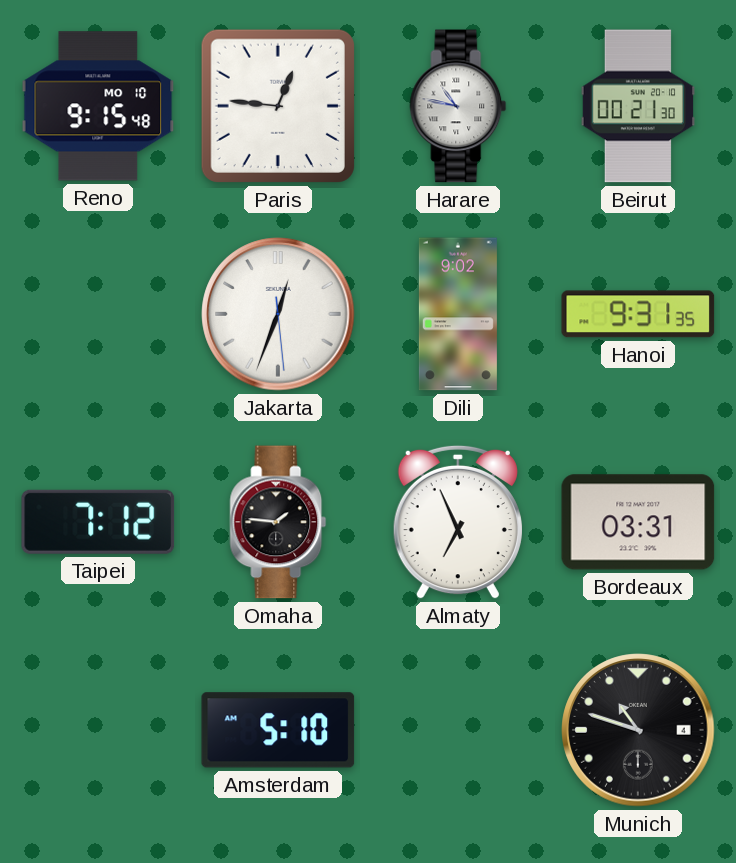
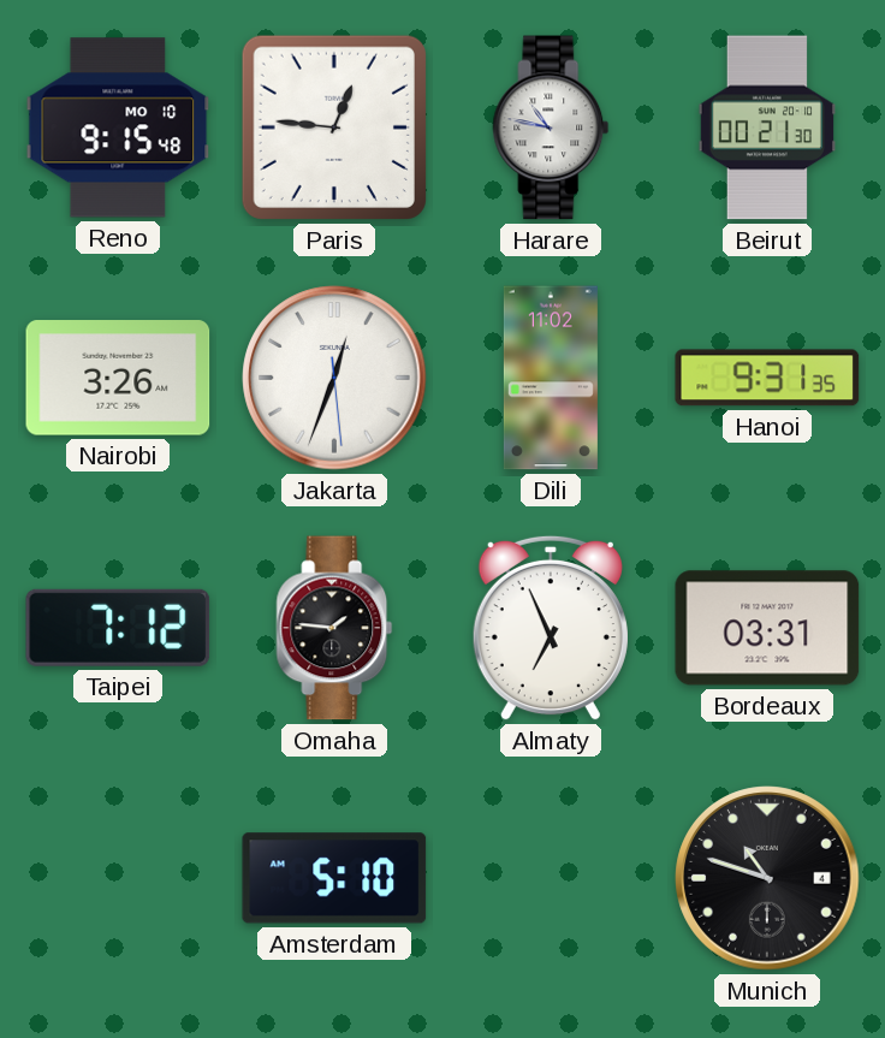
Nairobi: none -> 3:26
Dili: 9:02 -> 11:02
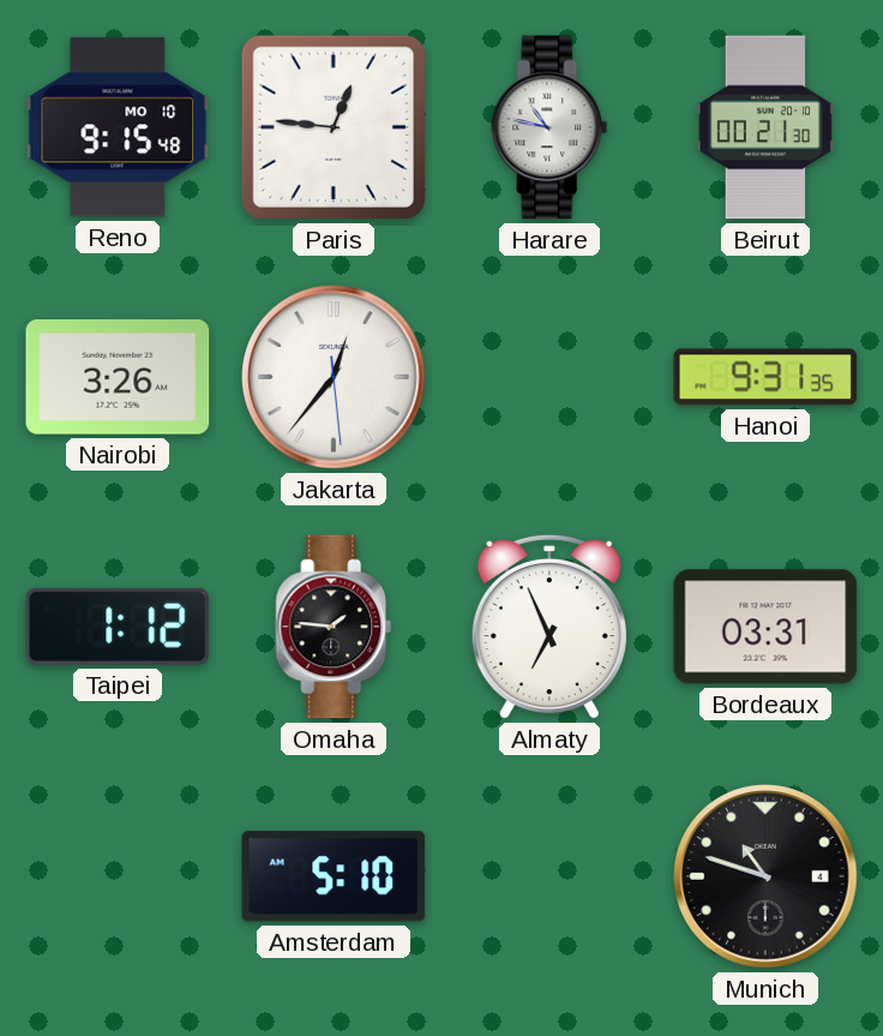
Jakarta: 12:33 -> 12:36
Dili: 11:02 -> none
Taipei: 7:12 -> 1:12
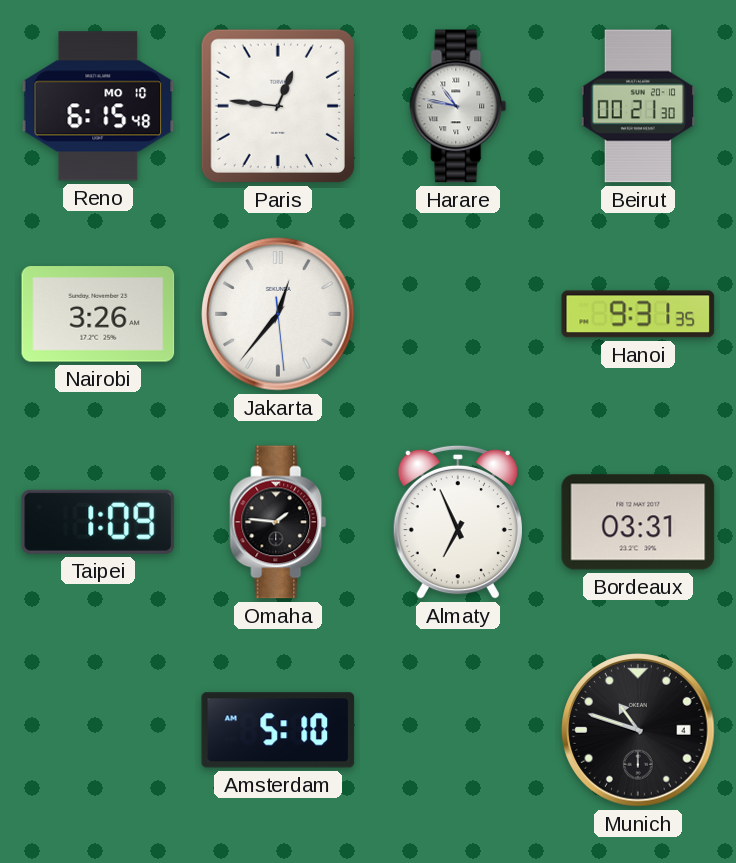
Reno: 9:15 -> 6:15
Taipei: 1:12 -> 1:09
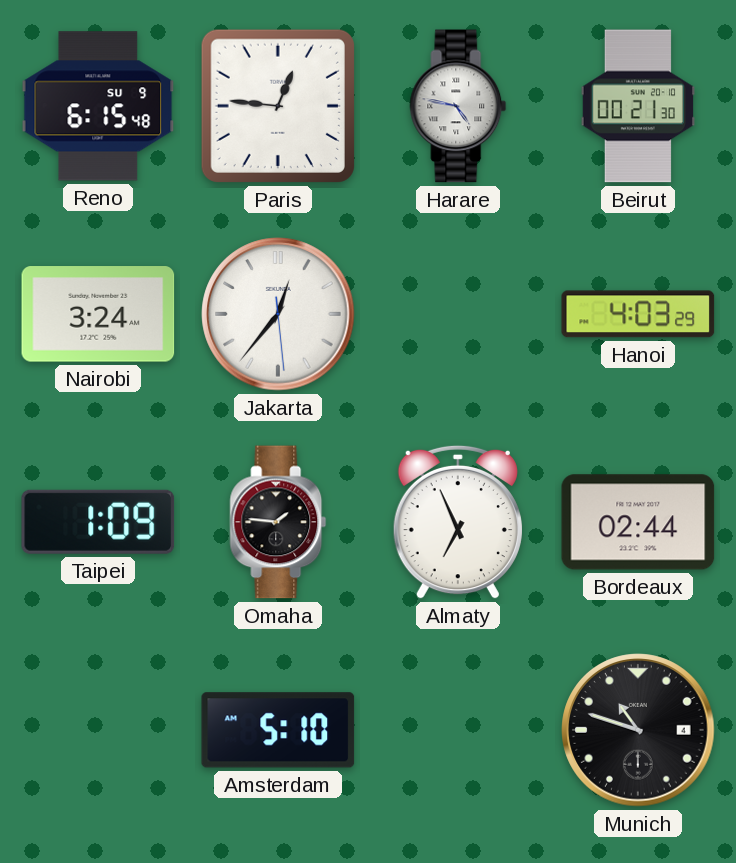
Reno date: MO 10 -> SU 9
Harare: 10:47 -> 4:47
Nairobi: 3:26 -> 3:24
Hanoi: 9:31 -> 4:03
Bordeaux: 03:31 -> 02:44
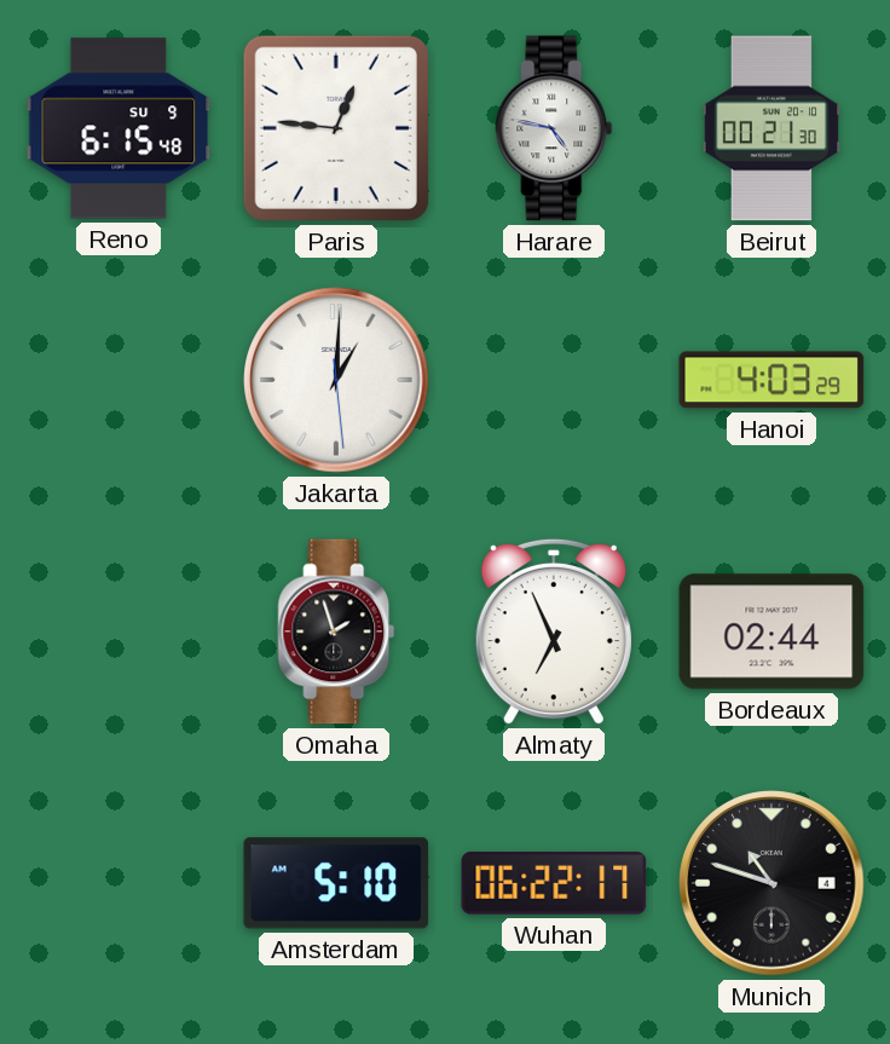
Nairobi: 3:24 -> none
Jakarta: 12:36 -> 1:00
Taipei: 1:09 -> none
Omaha: 1:46 -> 1:57
Wuhan: none -> 06:22
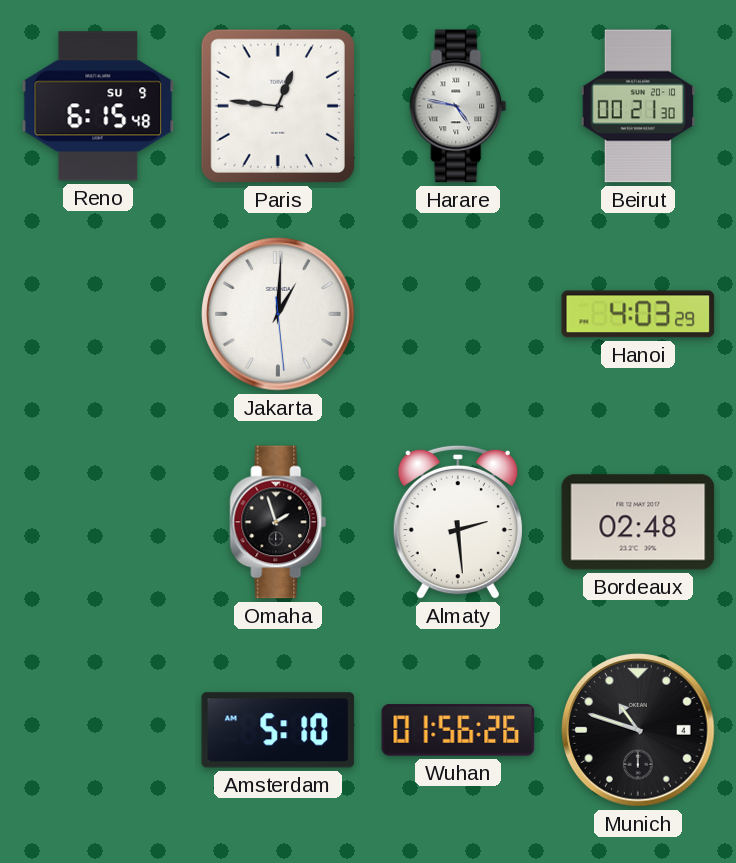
Almaty: 6:56 -> 2:29
Bordeaux: 02:44 -> 02:48
Wuhan: 06:22 -> 01:56
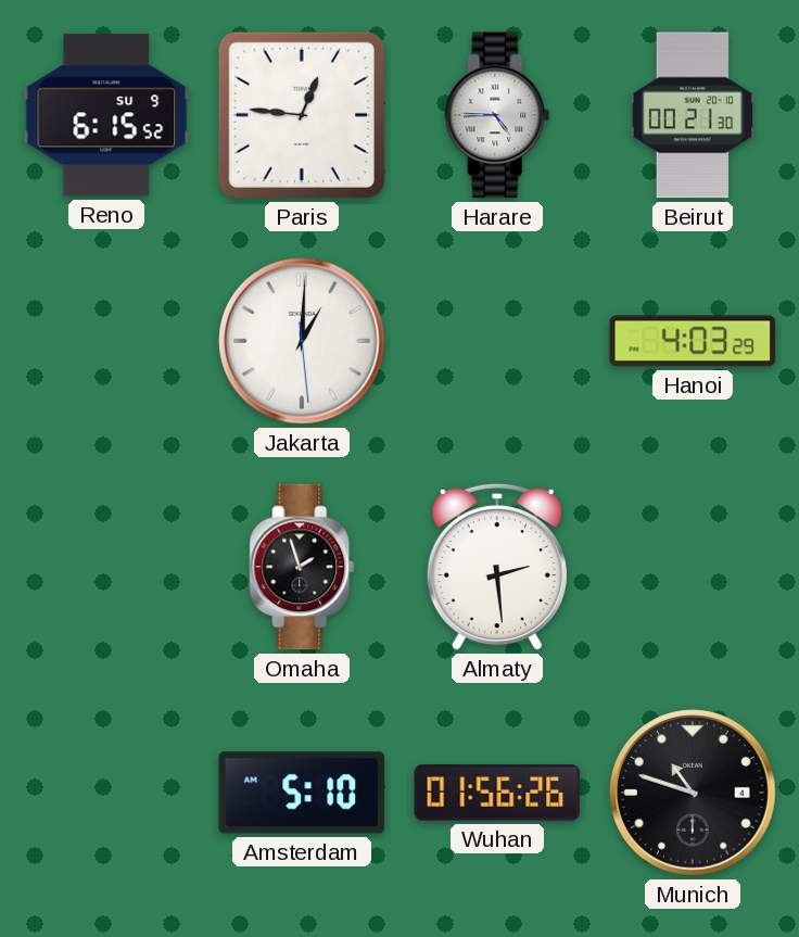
Reno: 6:15:48 -> 6:15:52
Harare: 4:47 -> 4:45
Bordeaux: 02:48 -> none
